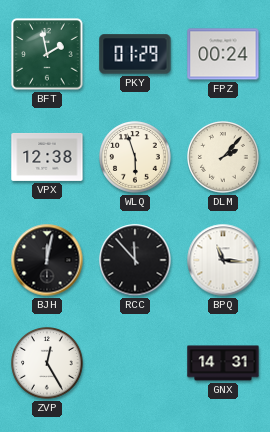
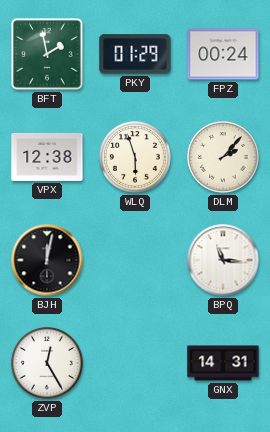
RCC: 11:53 -> none
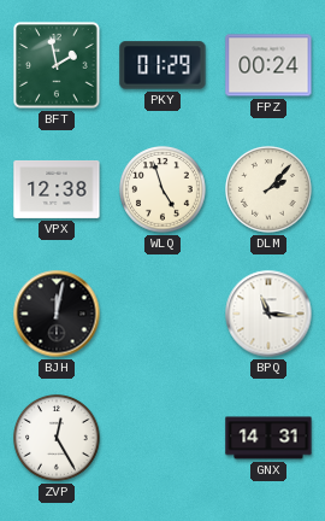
WLQ: 5:57 -> 4:57
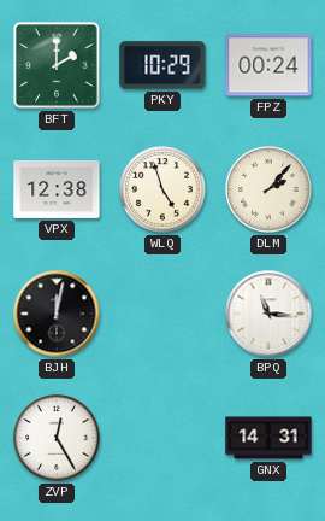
BFT: 1:58 -> 2:00
PKY: 01:29 -> 10:29
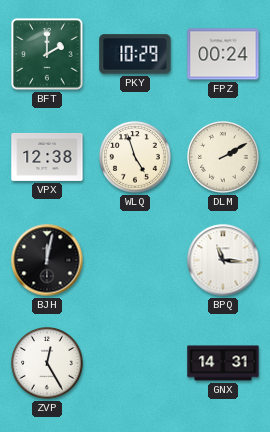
DLM: 2:07 -> 2:10
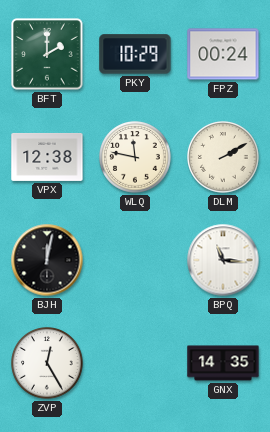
WLQ: 4:57 -> 11:47
GNX: 14:31 -> 14:35
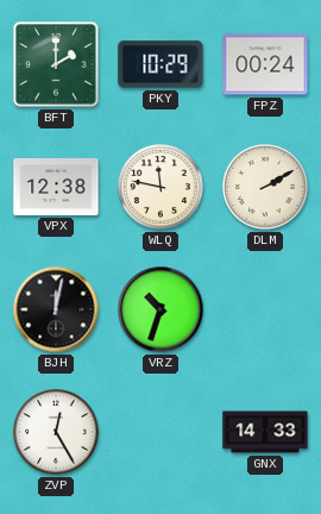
VRZ: none -> 10:33
BPQ: 11:16 -> none
GNX: 14:35 -> 14:33
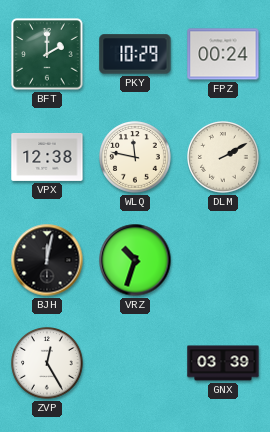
GNX: 14:33 -> 03:39
